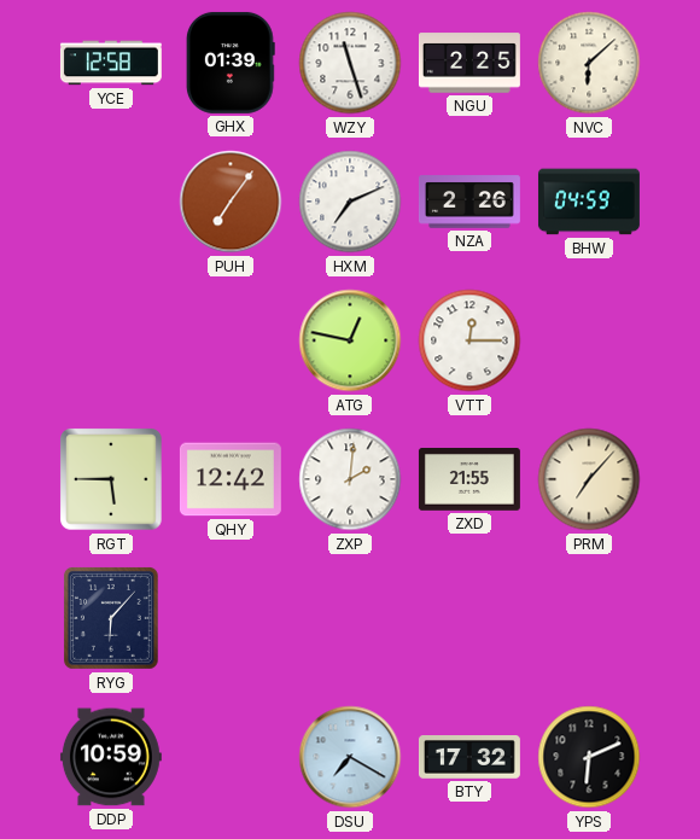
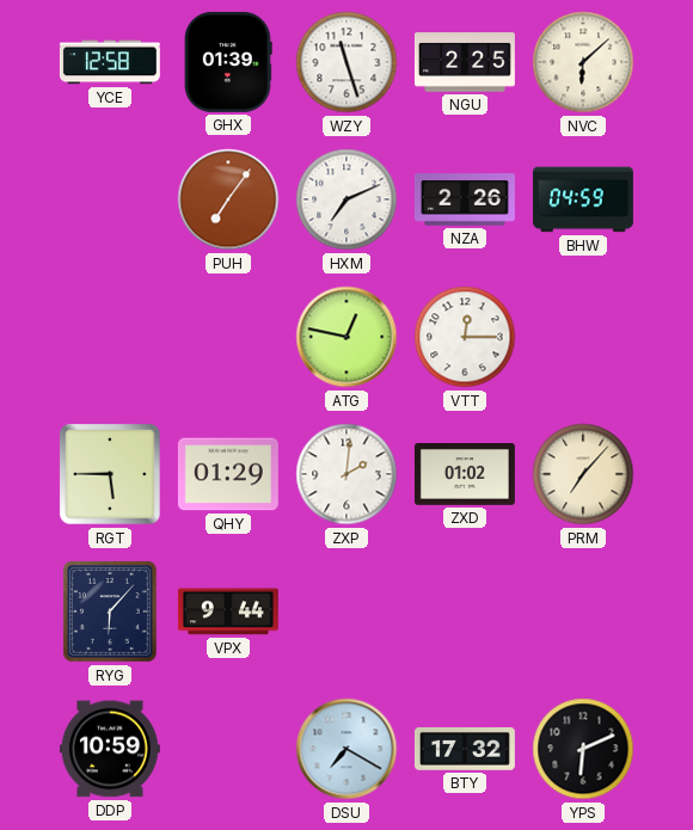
QHY: 12:42 -> 01:29
ZXD: 21:55 -> 01:02
VPX: none -> 9:44
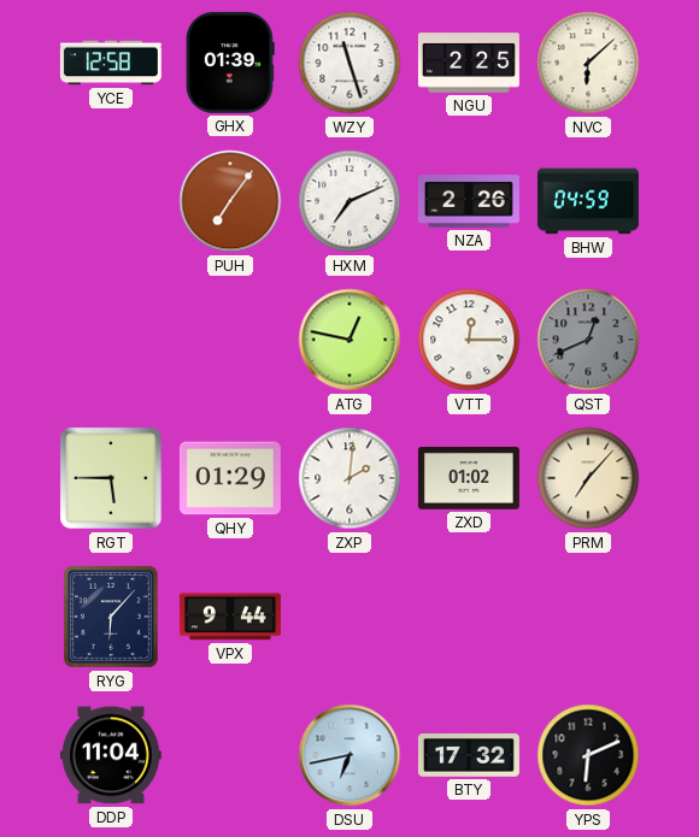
QST: none -> 12:41
DDP: 10:59 -> 11:04
DSU: 7:20 -> 6:43
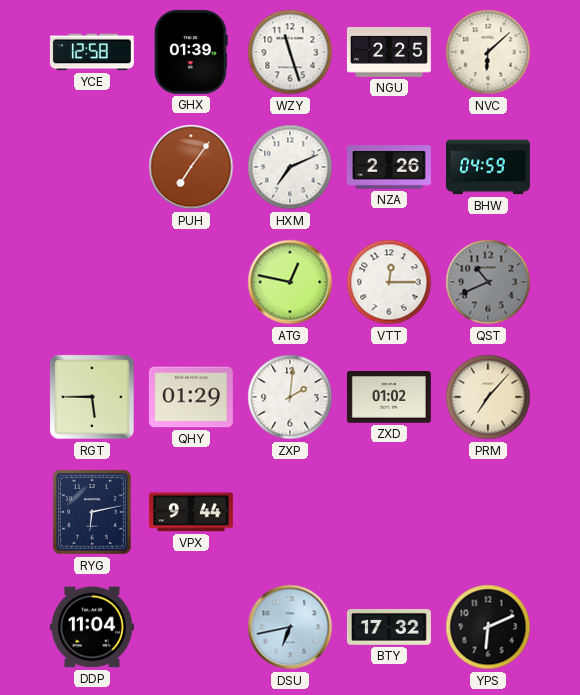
QST: 12:41 -> 10:41
RYG: 6:07 -> 6:13
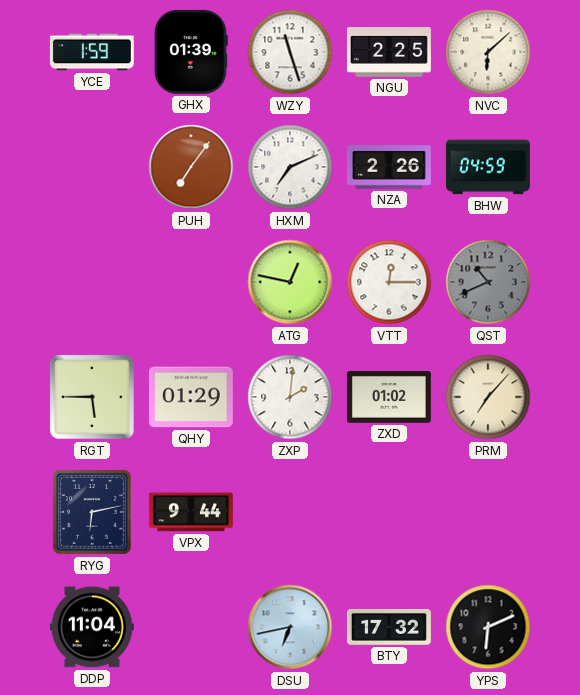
YCE: 12:58 -> 1:59
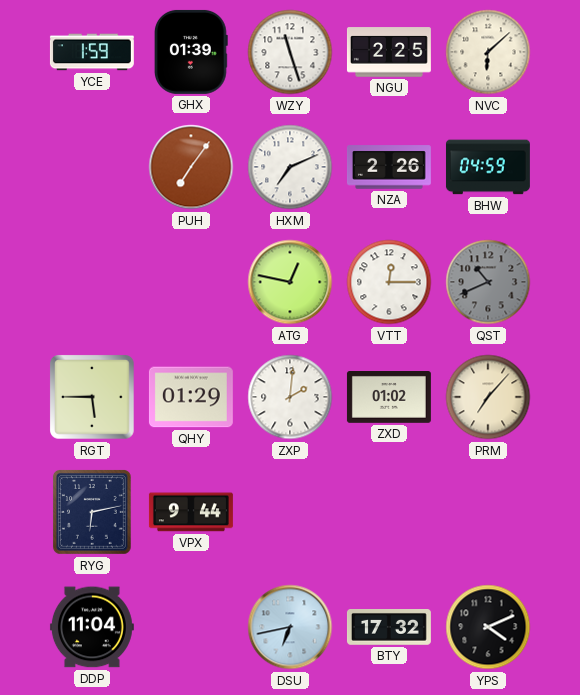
YPS: 6:11 -> 4:11
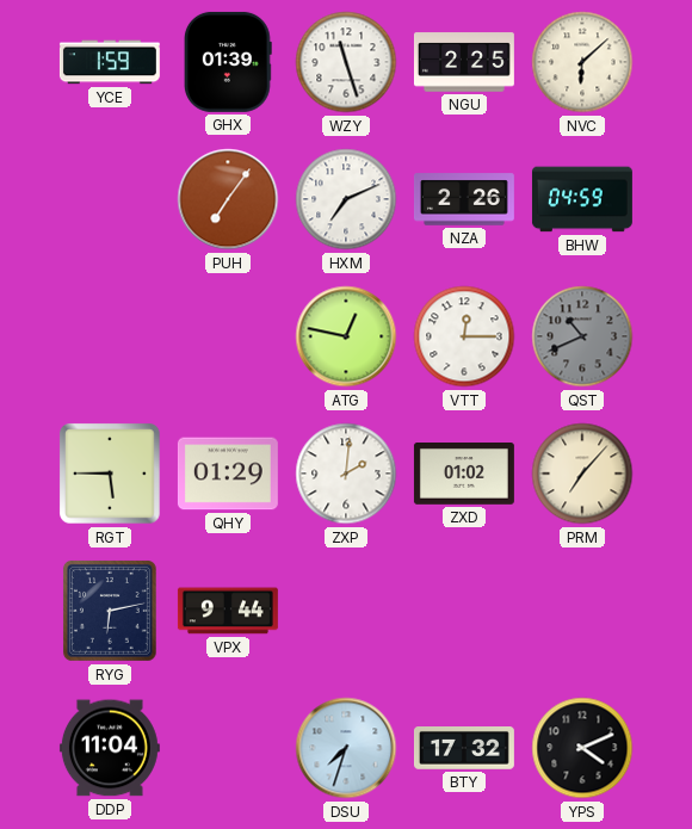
DSU: 6:43 -> 7:33
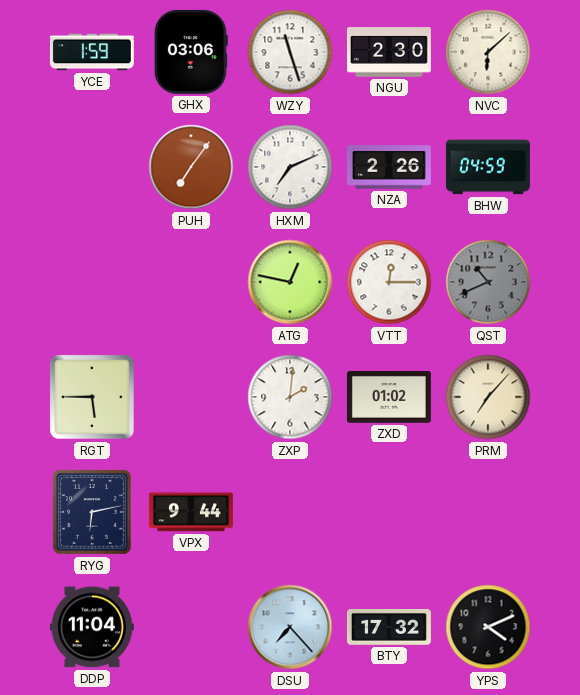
GHX: 01:39 -> 03:06
NGU: 2:25 -> 2:30
QHY: 01:29 -> none
DSU: 7:33 -> 7:23
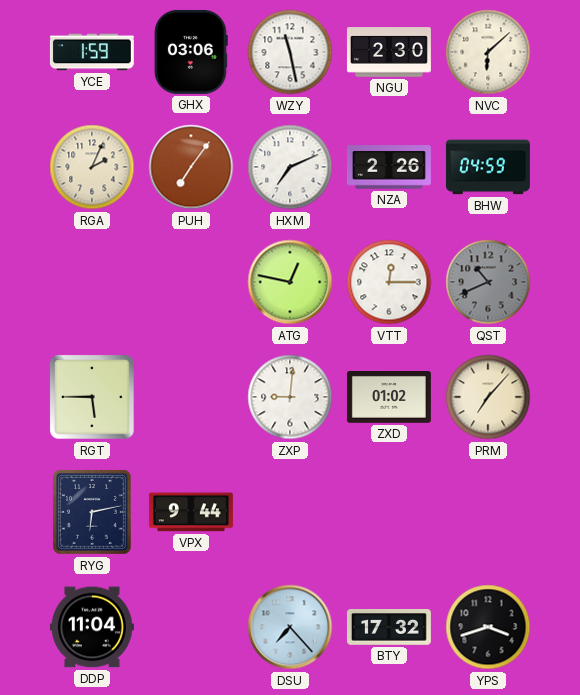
WZY: 11:27 -> 11:28
RGA: none -> 2:04
ZXP: 2:01 -> 9:01
YPS: 4:11 -> 3:42
